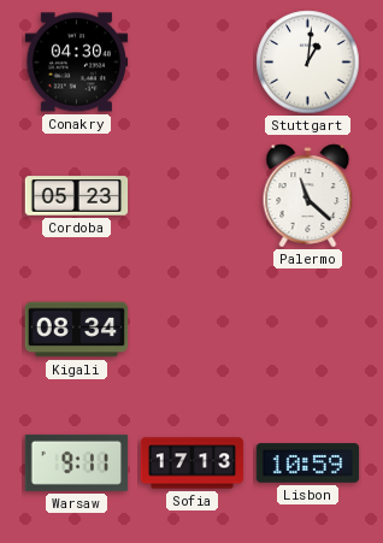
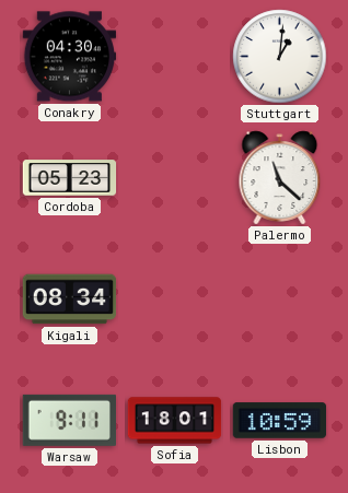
Sofia: 17:13 -> 18:01
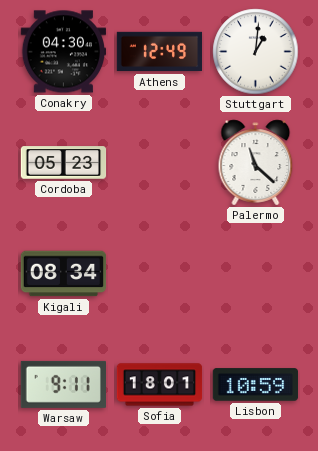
Athens: none -> 12:49
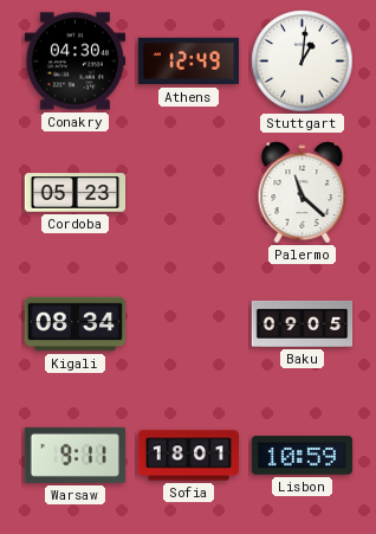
Baku: none -> 09:05
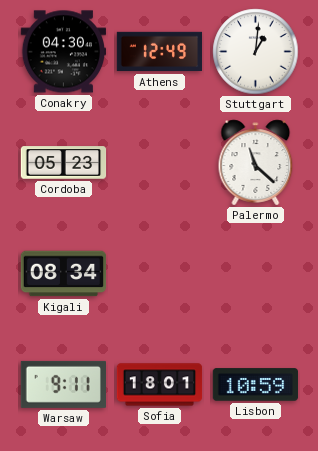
Baku: 09:05 -> none
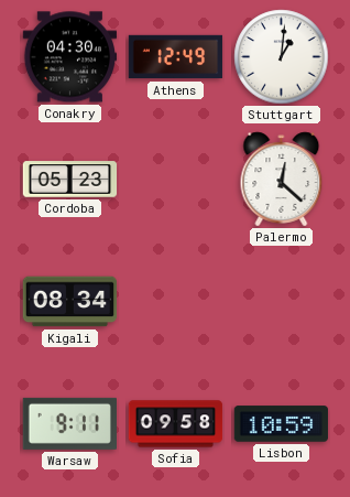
Palermo: 11:22 -> 12:22
Sofia: 18:01 -> 09:58
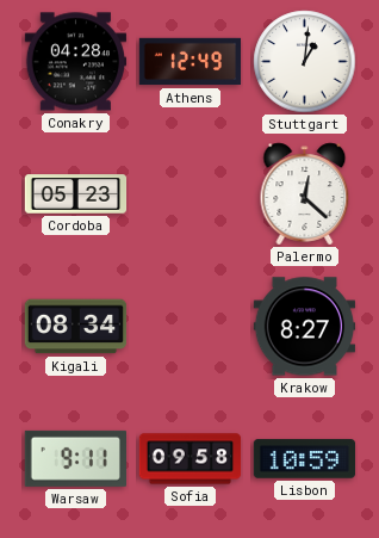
Conakry: 04:30 -> 04:28
Krakow: none -> 8:27
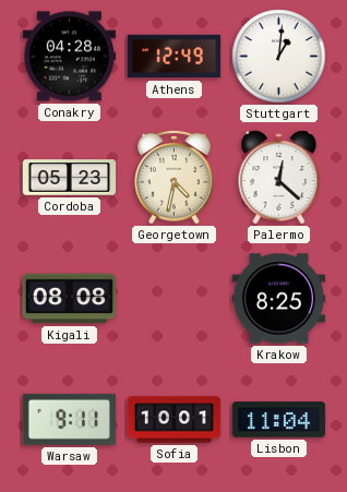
Georgetown: none -> 4:32
Kigali: 08:34 -> 08:08
Krakow: 8:27 -> 8:25
Sofia: 09:58 -> 10:01
Lisbon: 10:59 -> 11:04
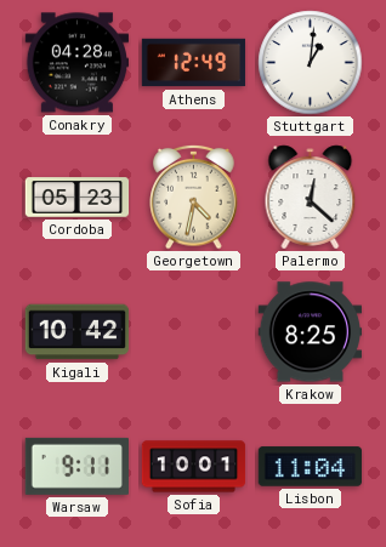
Kigali: 08:08 -> 10:42
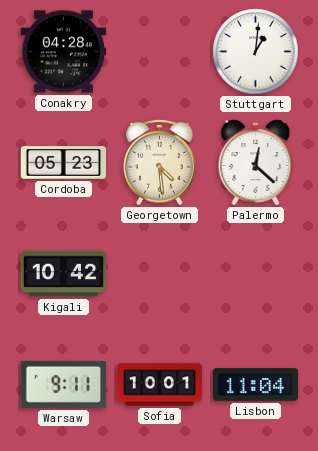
Athens: 12:49 -> none
Georgetown: 4:32 -> 4:29
Krakow: 8:25 -> none
